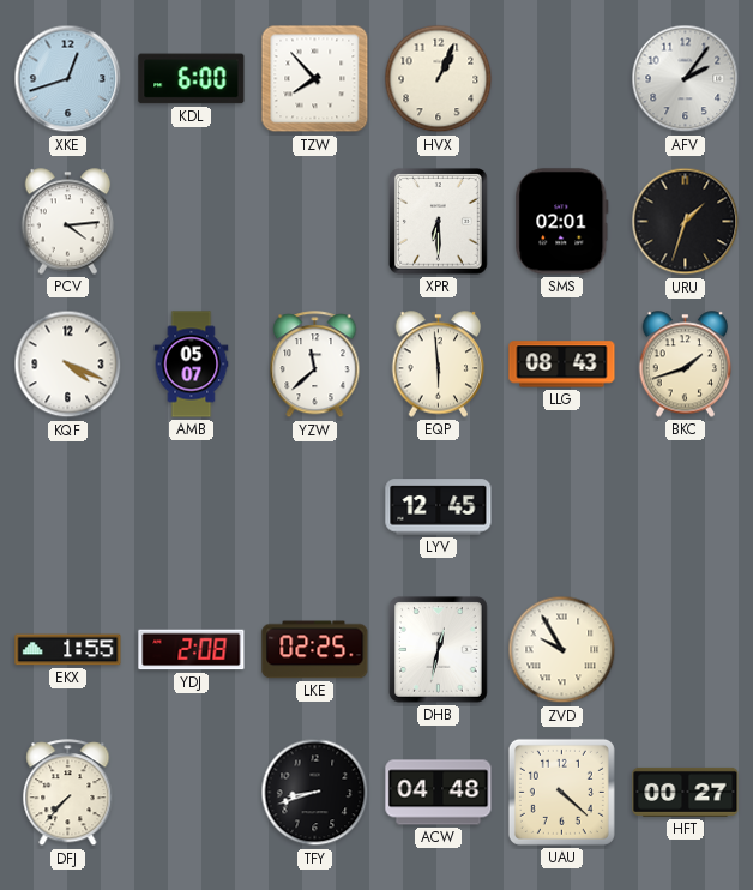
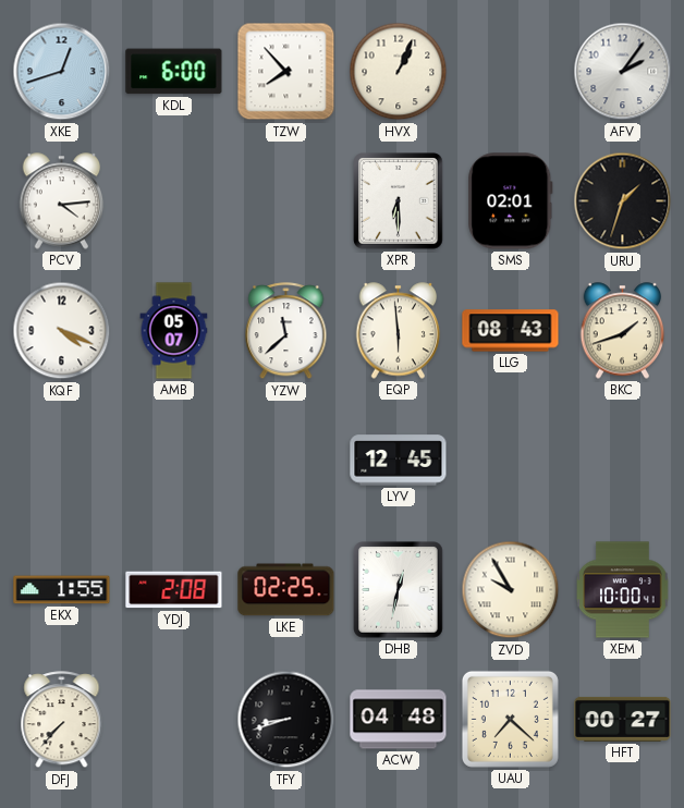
XEM: none -> 10:00
UAU: 4:22 -> 7:22
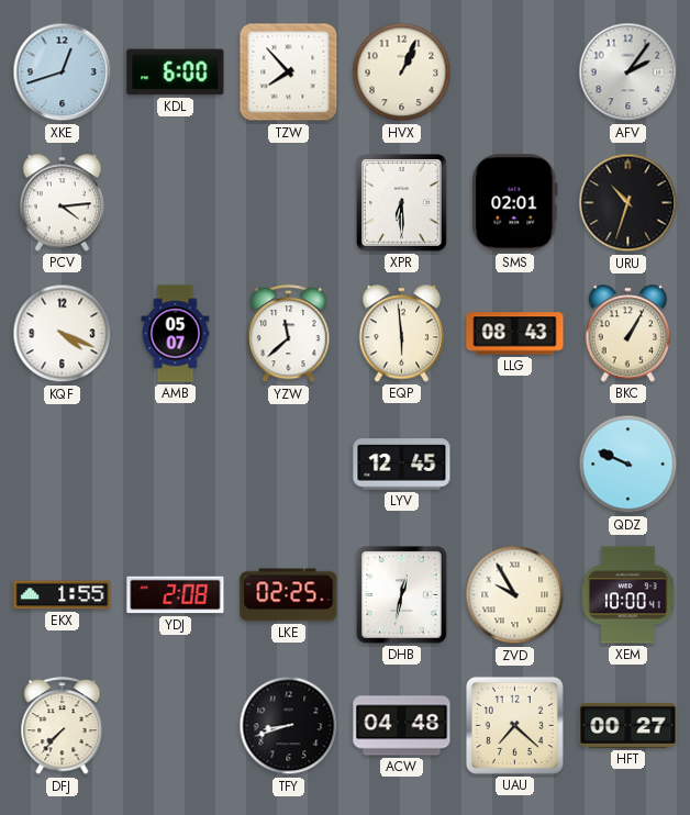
URU: 1:33 -> 10:33
BKC: 1:42 -> 1:05
QDZ: none -> 9:49
